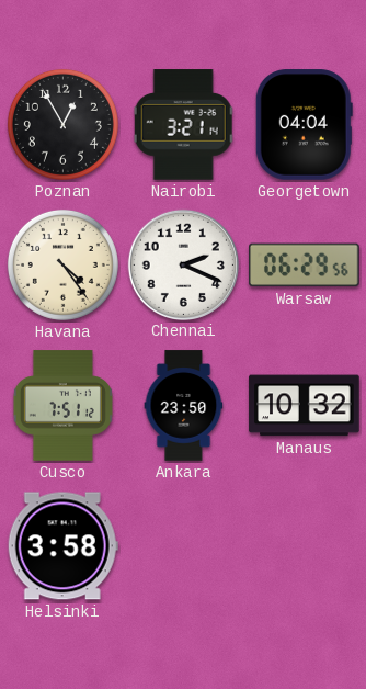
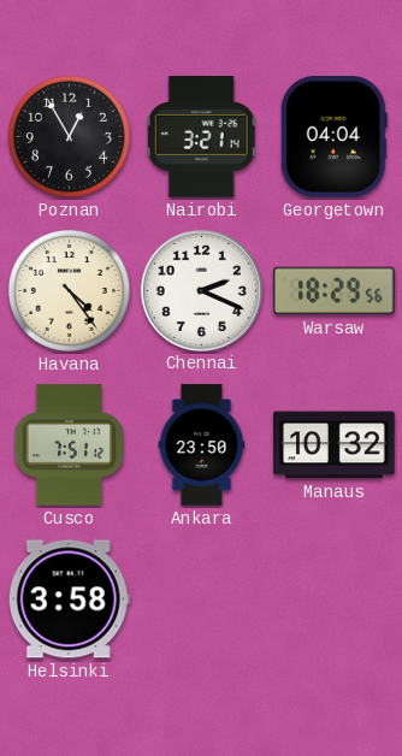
Warsaw: 06:29 -> 18:29
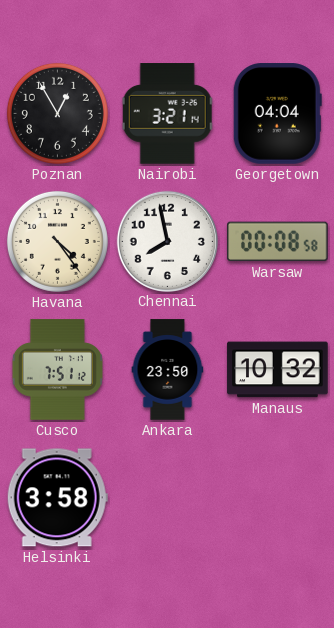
Chennai: 2:19 -> 7:58
Warsaw: 18:29 -> 00:08
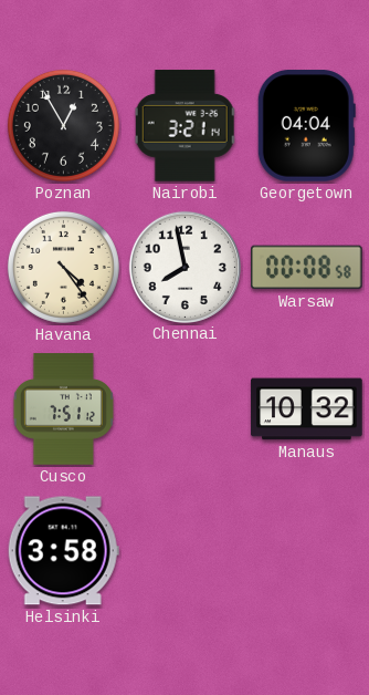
Ankara: 23:50 -> none
